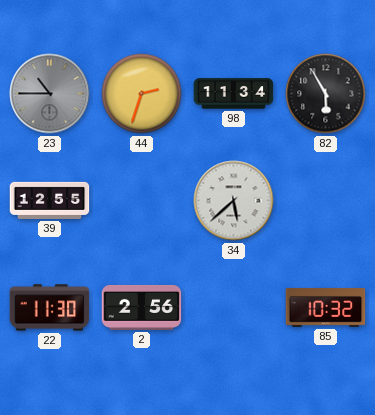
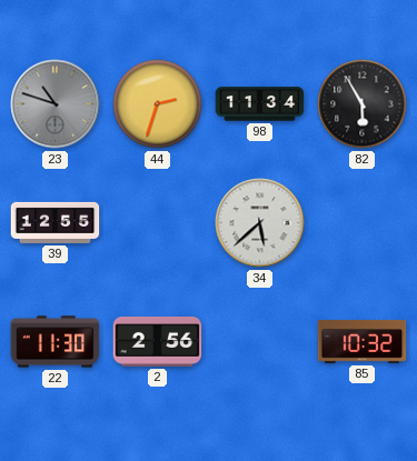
23: 10:45 -> 10:48
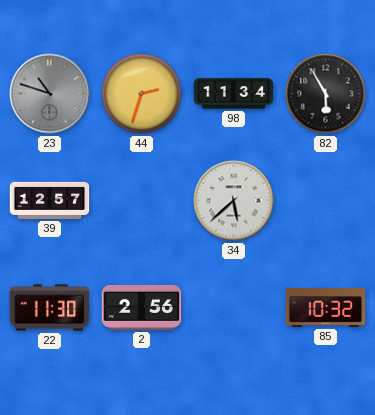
39: 12:55 -> 12:57
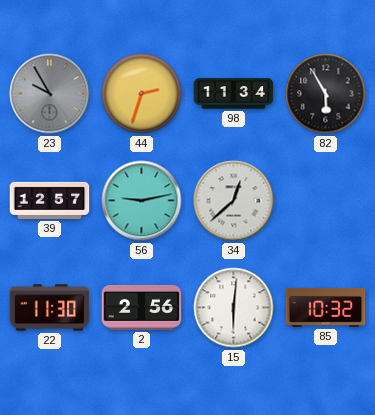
23: 10:48 -> 9:55
56: none -> 9:13
34: 5:38 -> 12:38
15: none -> 6:01
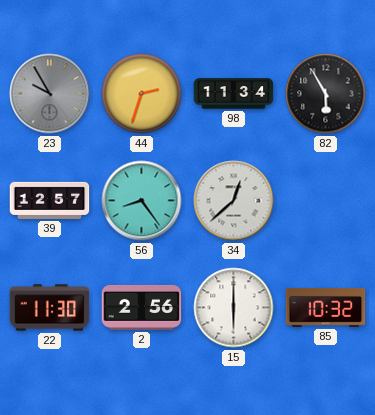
56: 9:13 -> 8:24
15: 6:01 -> 6:00
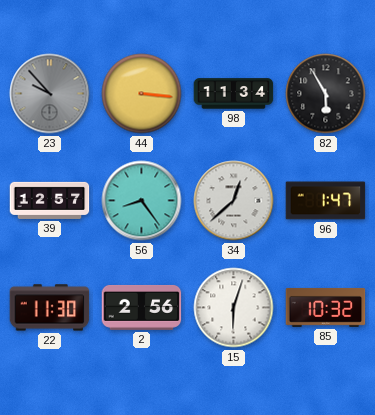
23: 9:55 -> 9:53
44: 2:33 -> 3:16
96: none -> 1:47
15: 6:00 -> 6:03
